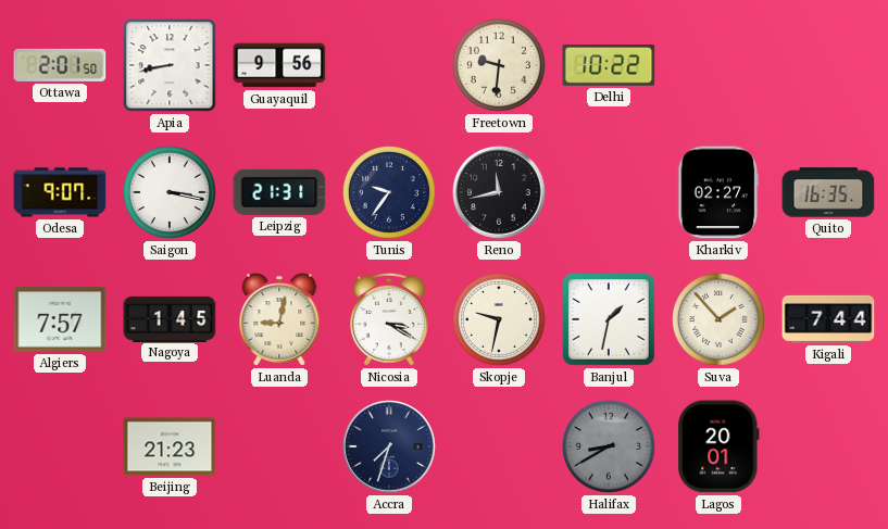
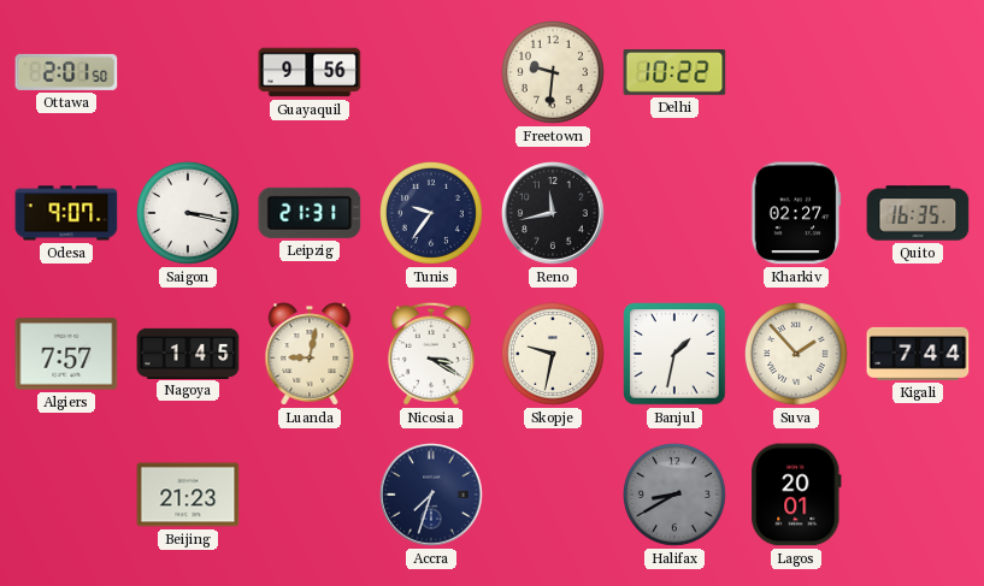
Apia: 8:43 -> none
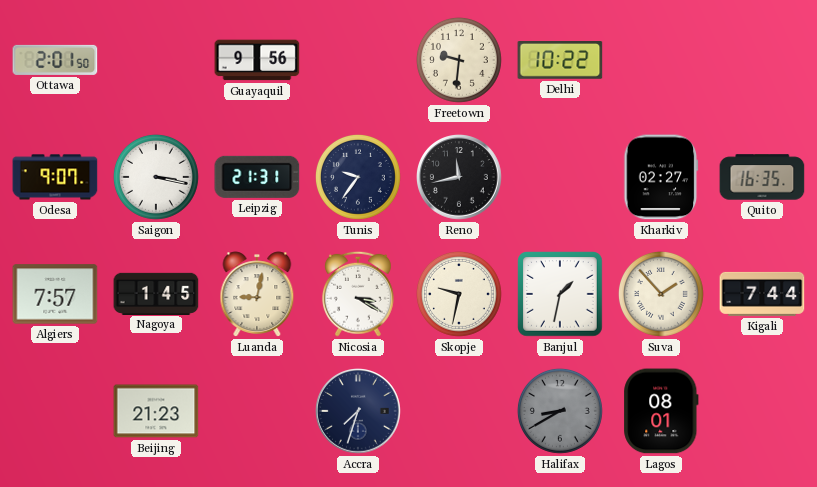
Lagos: 20:01 -> 08:01
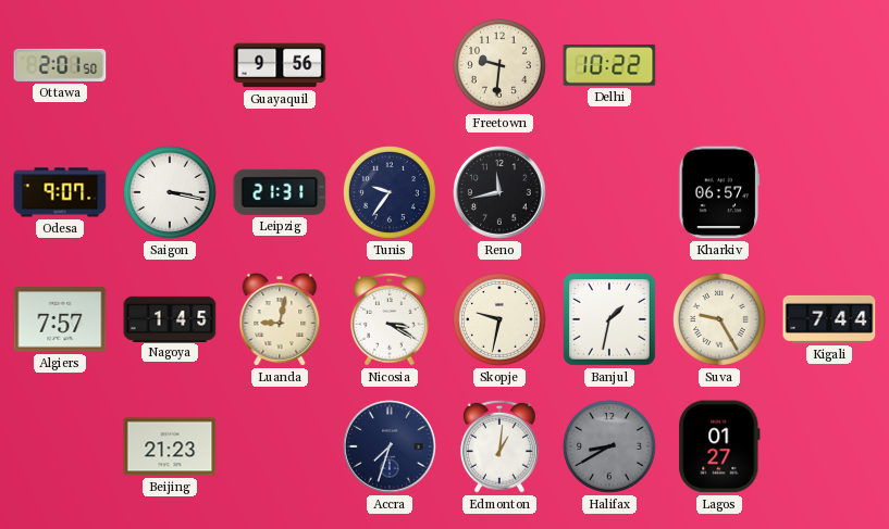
Kharkiv: 02:27 -> 06:57
Quito: 16:35 -> none
Suva: 1:53 -> 9:25
Edmonton: none -> 1:01
Lagos: 08:01 -> 01:27
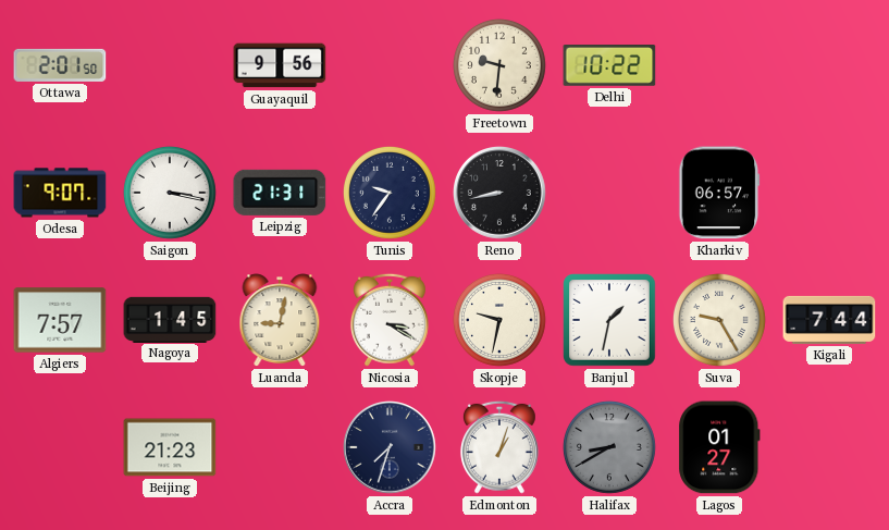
Reno: 11:43 -> 8:43
Edmonton: 1:01 -> 1:03
